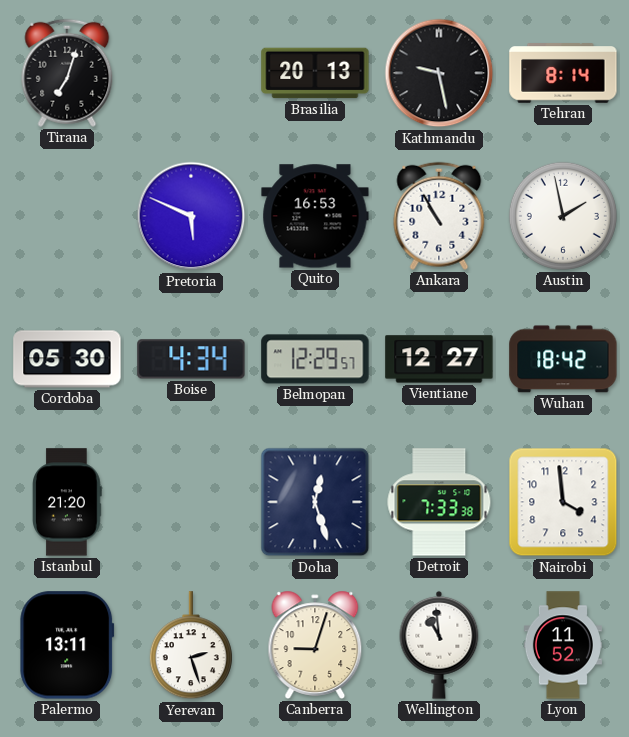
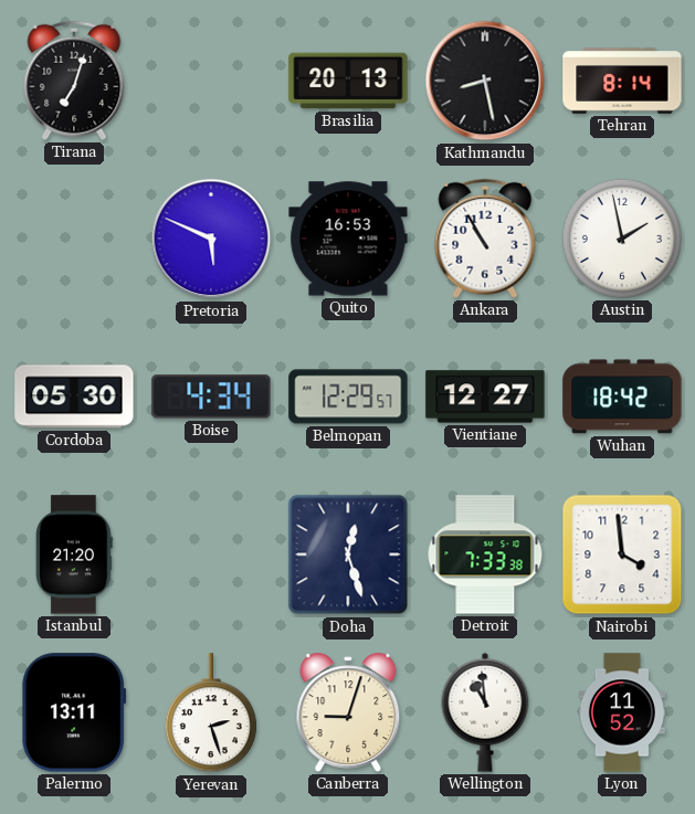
Kathmandu: 9:28 -> 8:28
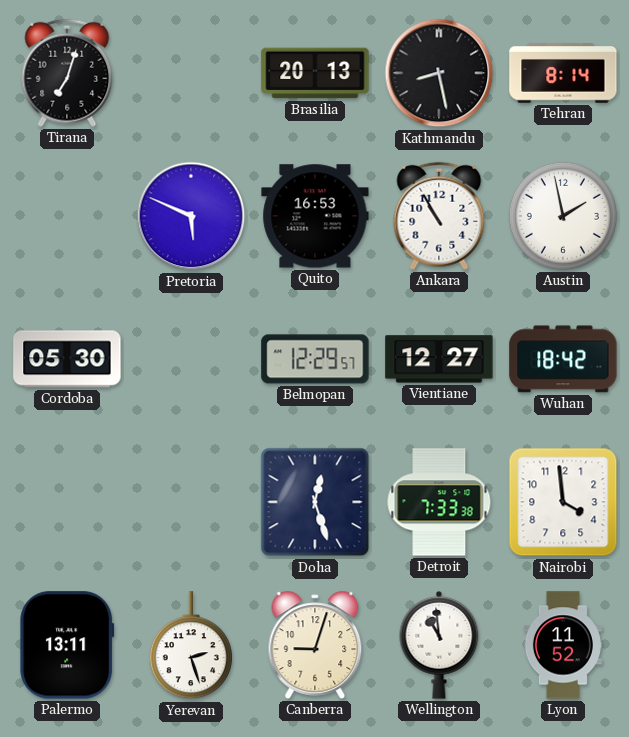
Boise: 4:34 -> none
Istanbul: 21:20 -> none
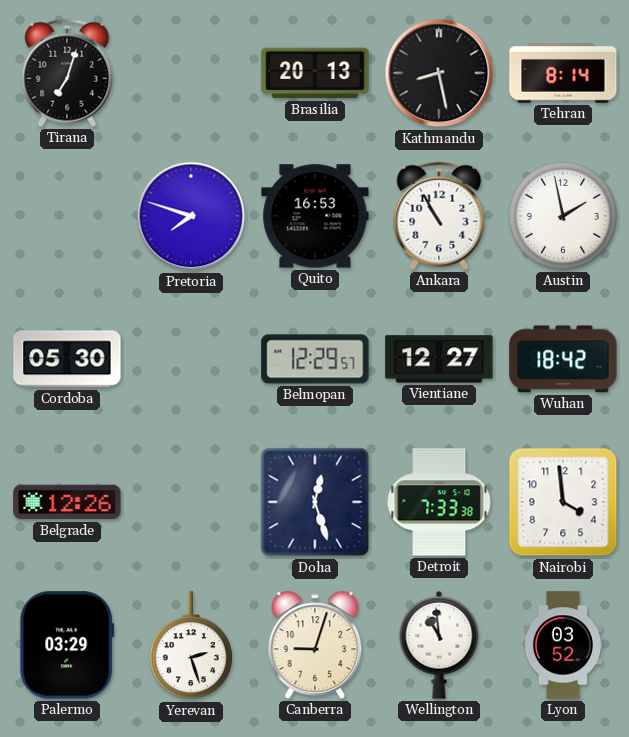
Pretoria: 5:49 -> 7:48
Belgrade: none -> 12:26
Palermo: 13:11 -> 03:29
Lyon: 11:52 -> 03:52
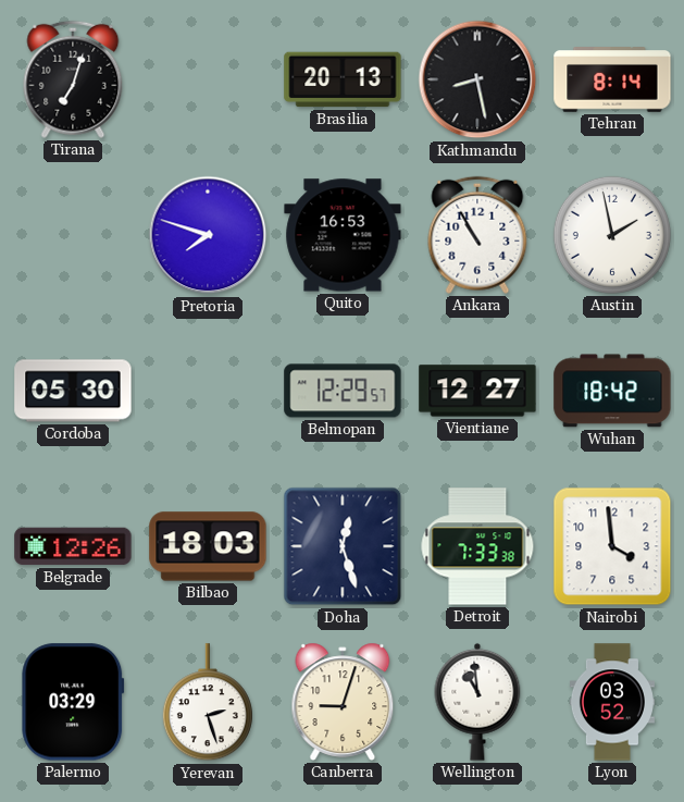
Bilbao: none -> 18:03
